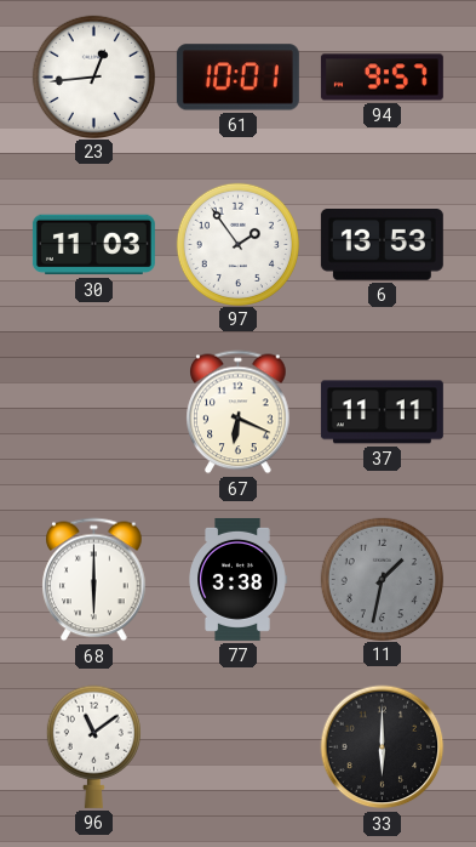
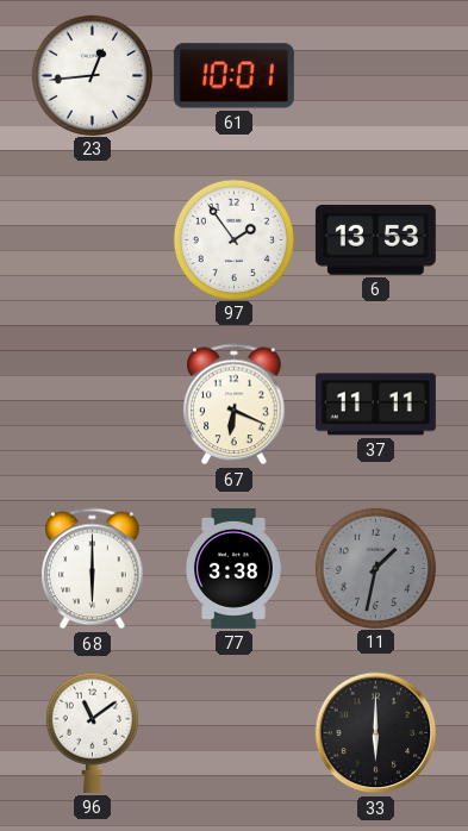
94: 9:57 -> none
30: 11:03 -> none
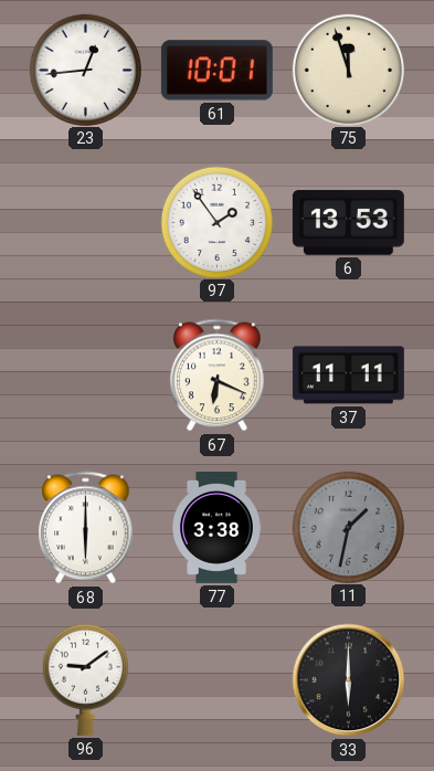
75: none -> 11:57
96: 11:09 -> 9:09
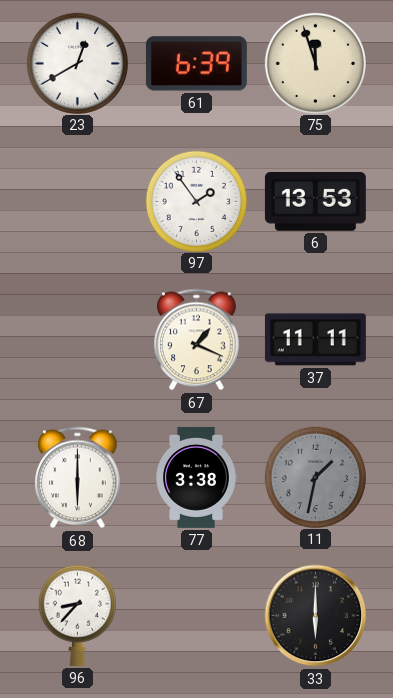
23: 12:44 -> 12:40
61: 10:01 -> 6:39
67: 6:19 -> 1:19
96: 9:09 -> 8:37
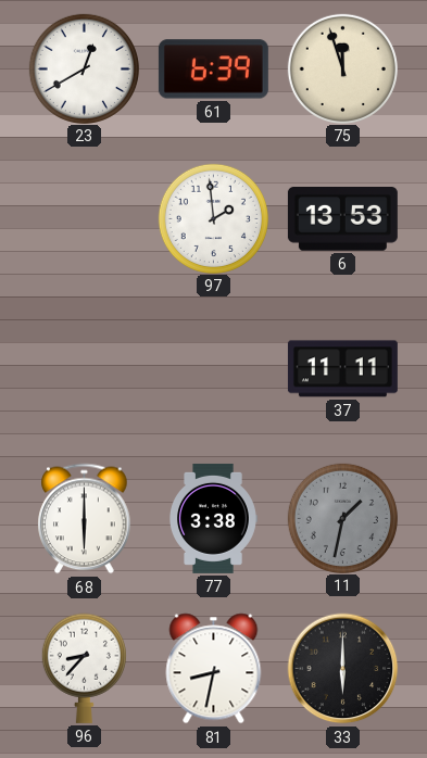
97: 1:54 -> 1:59
67: 1:19 -> none
81: none -> 8:32
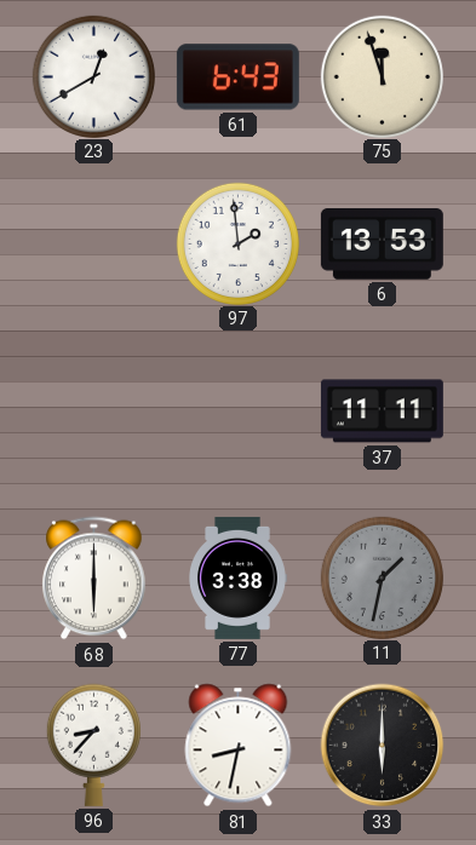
61: 6:39 -> 6:43
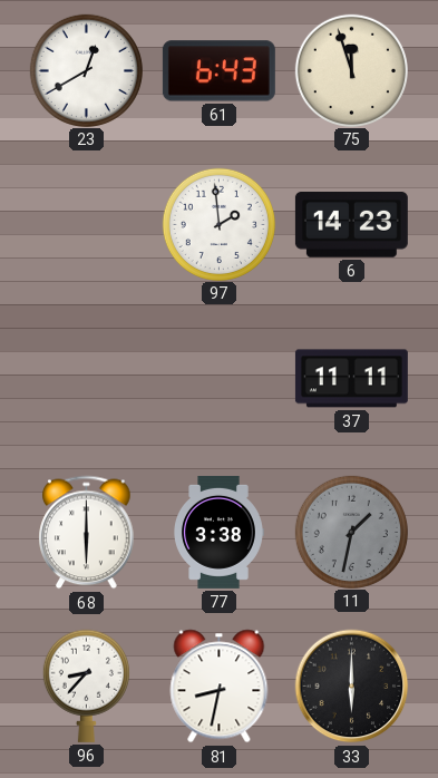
6: 13:53 -> 14:23
